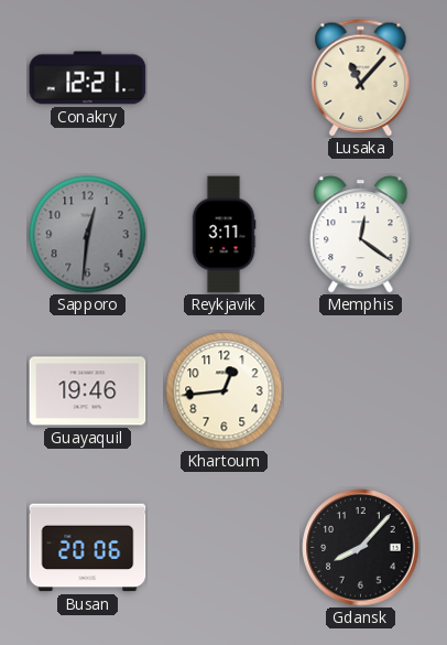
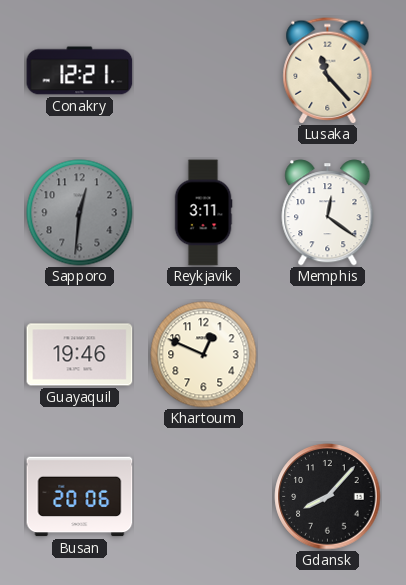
Lusaka: 11:07 -> 11:23
Khartoum: 12:44 -> 12:49
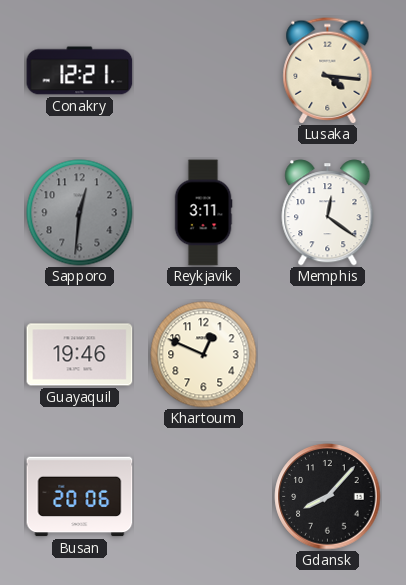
Lusaka: 11:23 -> 4:16
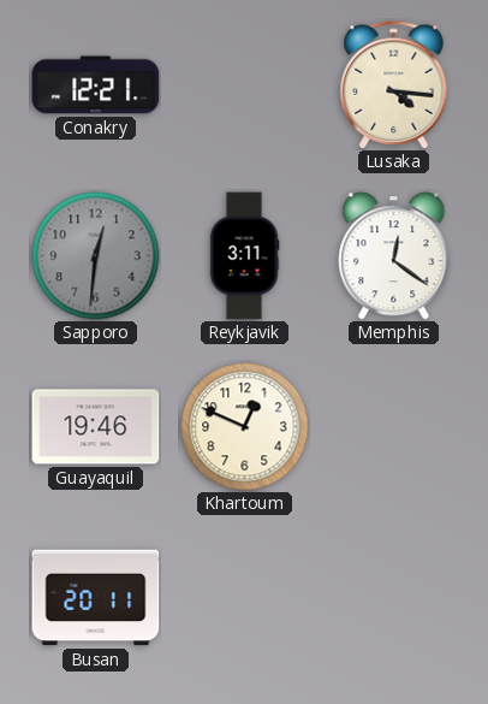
Busan: 20:06 -> 20:11
Gdansk: 8:07 -> none
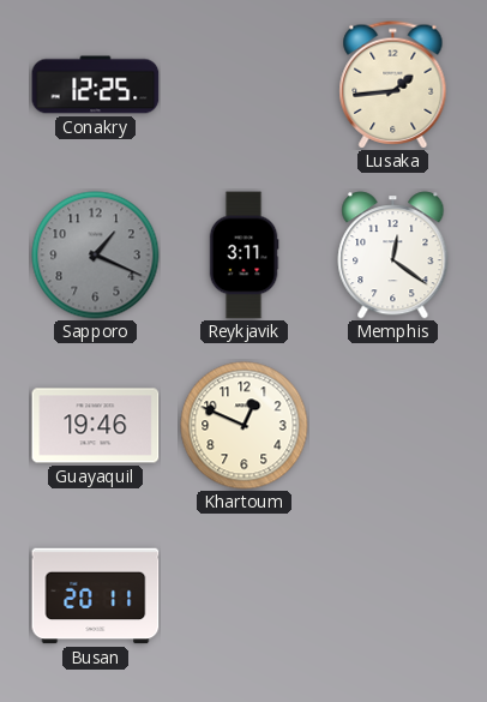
Conakry: 12:21 -> 12:25
Lusaka: 4:16 -> 1:44
Sapporo: 12:31 -> 1:19
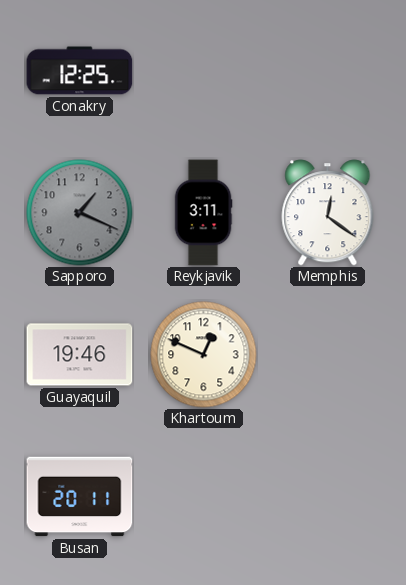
Lusaka: 1:44 -> none
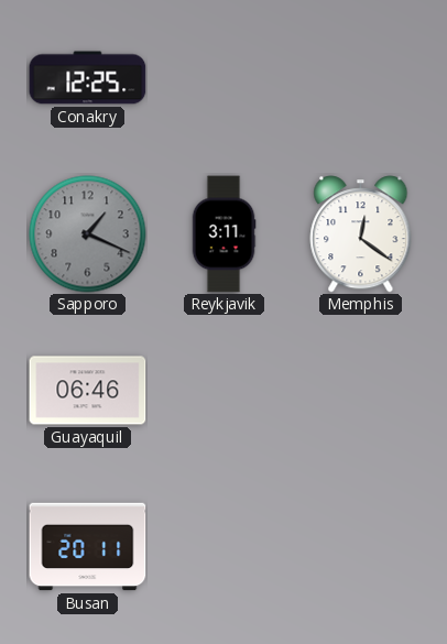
Guayaquil: 19:46 -> 06:46
Khartoum: 12:49 -> none
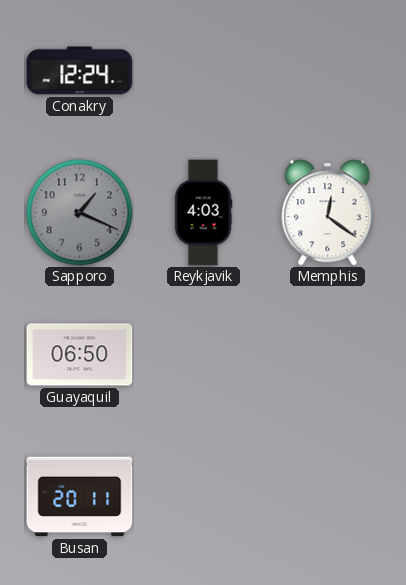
Conakry: 12:25 -> 12:24
Reykjavik: 3:11 -> 4:03
Guayaquil: 06:46 -> 06:50
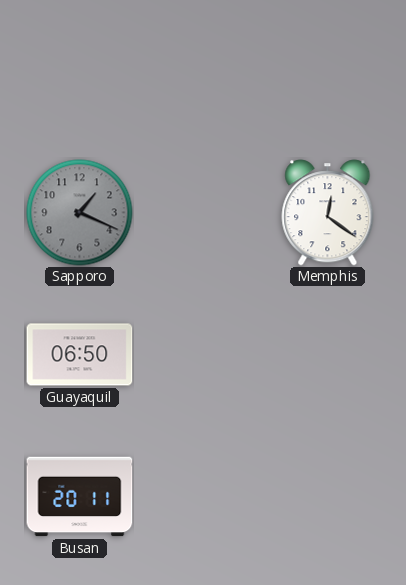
Conakry: 12:24 -> none
Reykjavik: 4:03 -> none
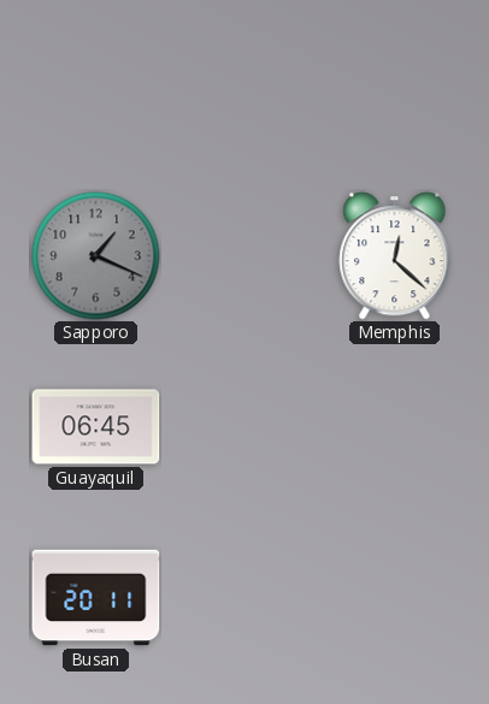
Memphis: 12:21 -> 12:22
Guayaquil: 06:50 -> 06:45
